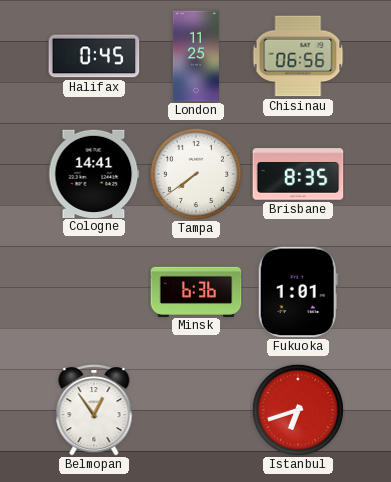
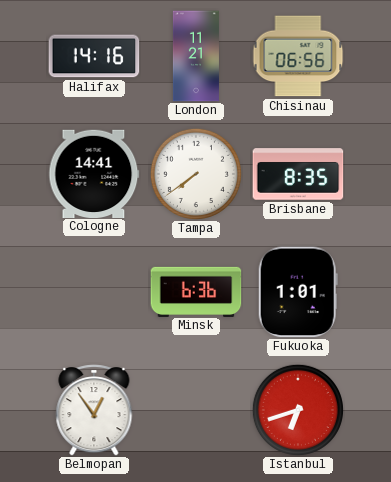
Halifax: 0:45 -> 14:16
London: 11:25 -> 11:21
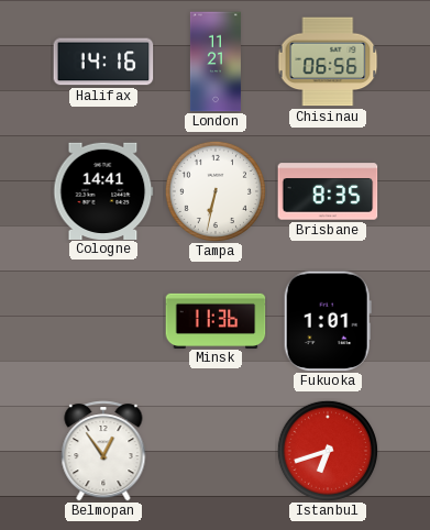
Tampa: 7:39 -> 6:32
Minsk: 6:36 -> 11:36
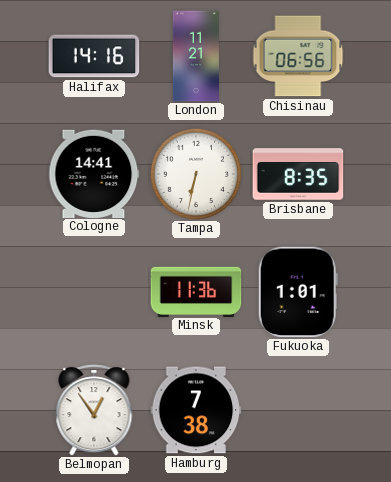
Hamburg: none -> 7:38
Istanbul: 6:42 -> none
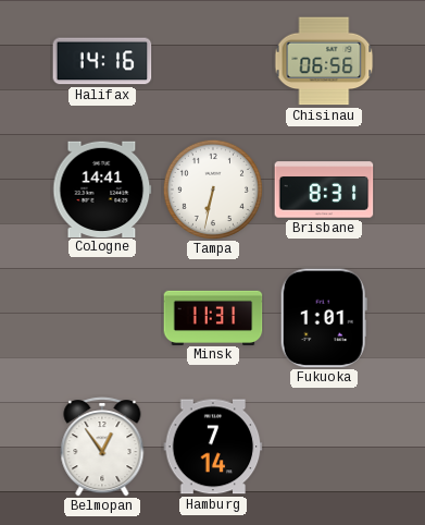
London: 11:21 -> none
Brisbane: 8:35 -> 8:31
Minsk: 11:36 -> 11:31
Hamburg: 7:38 -> 7:14
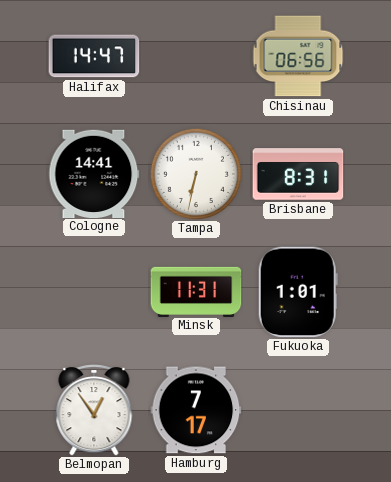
Halifax: 14:16 -> 14:47
Hamburg: 7:14 -> 7:17
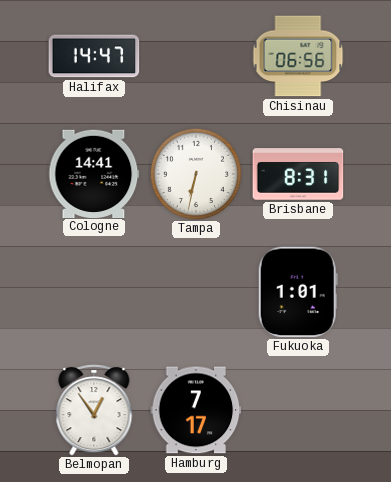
Minsk: 11:31 -> none
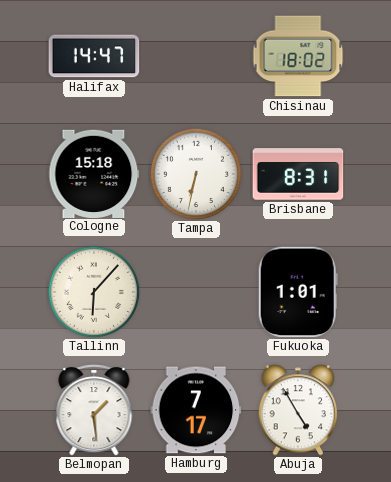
Chisinau: 06:56 -> 18:02
Cologne: 14:41 -> 15:18
Tallinn: none -> 6:07
Belmopan: 12:54 -> 1:29
Abuja: none -> 4:55
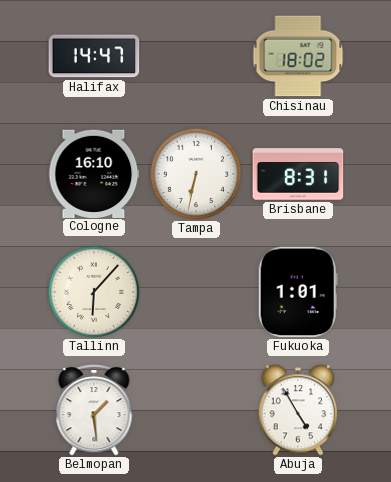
Cologne: 15:18 -> 16:10
Hamburg: 7:17 -> none
